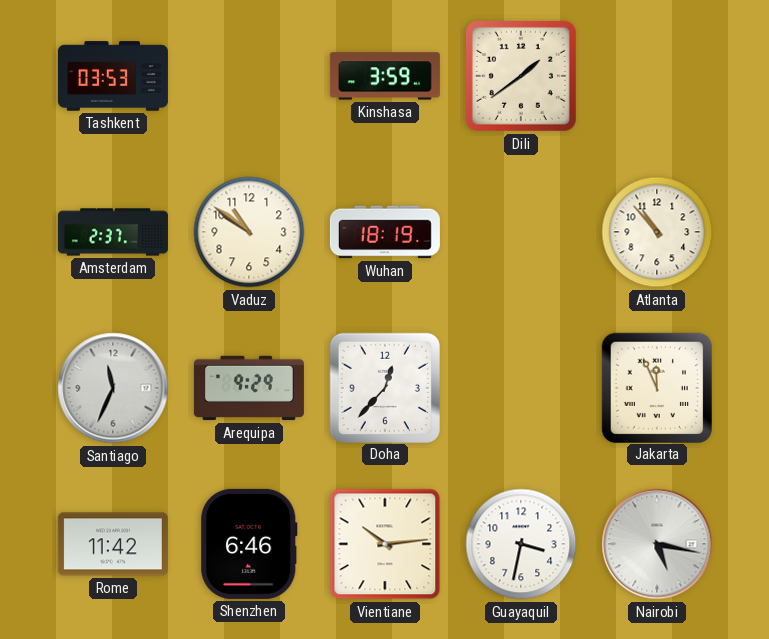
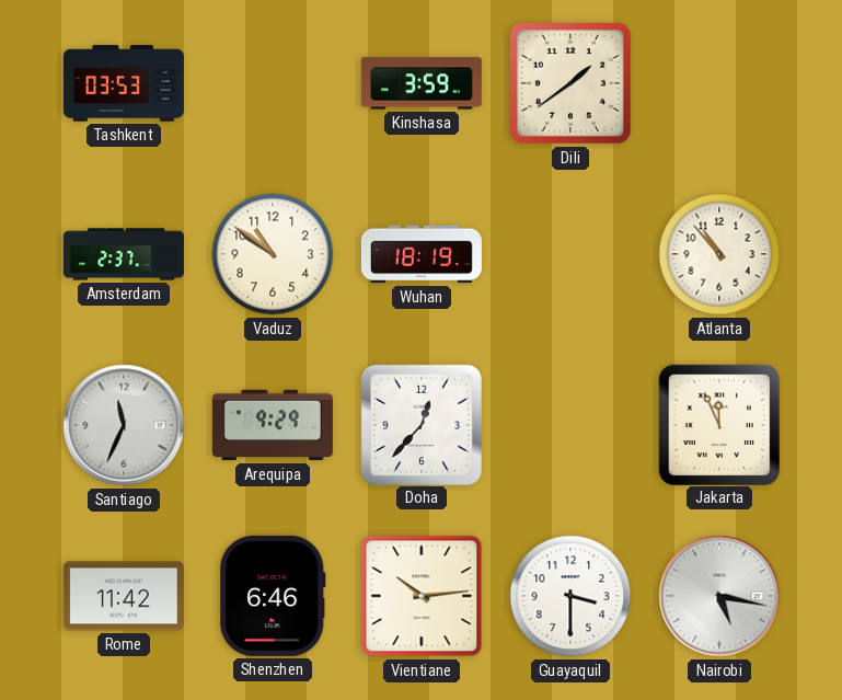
Guayaquil: 3:32 -> 3:30
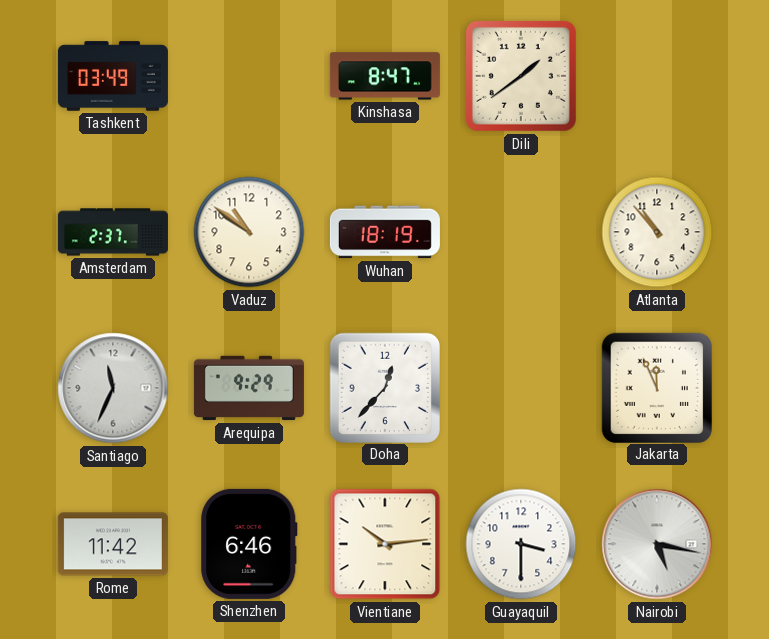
Tashkent: 03:53 -> 03:49
Kinshasa: 3:59 -> 8:47
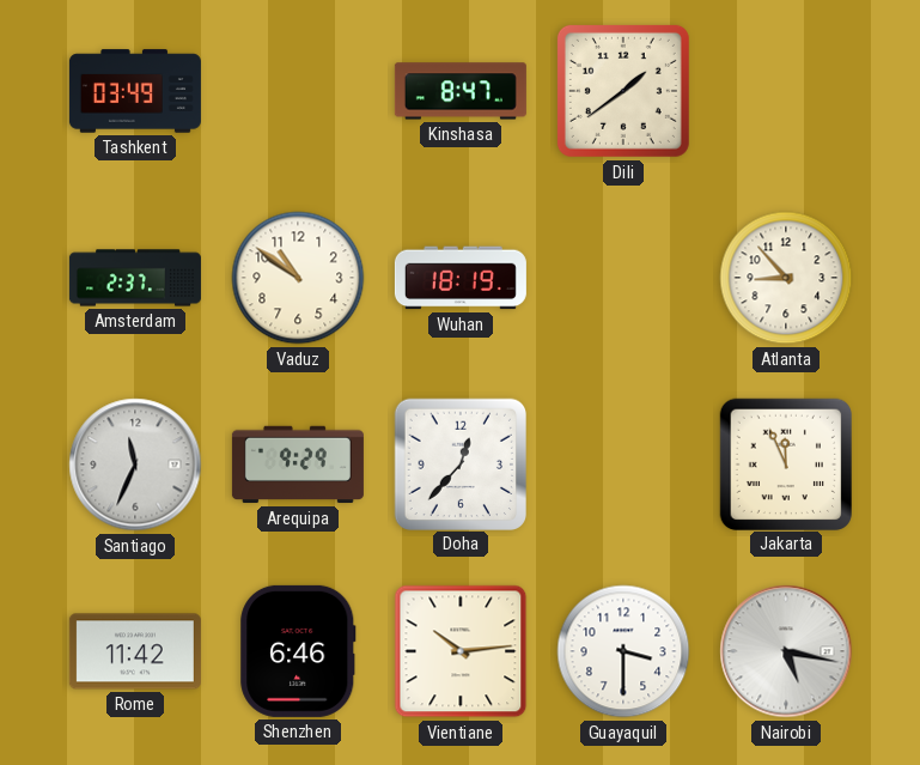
Atlanta: 10:53 -> 8:53
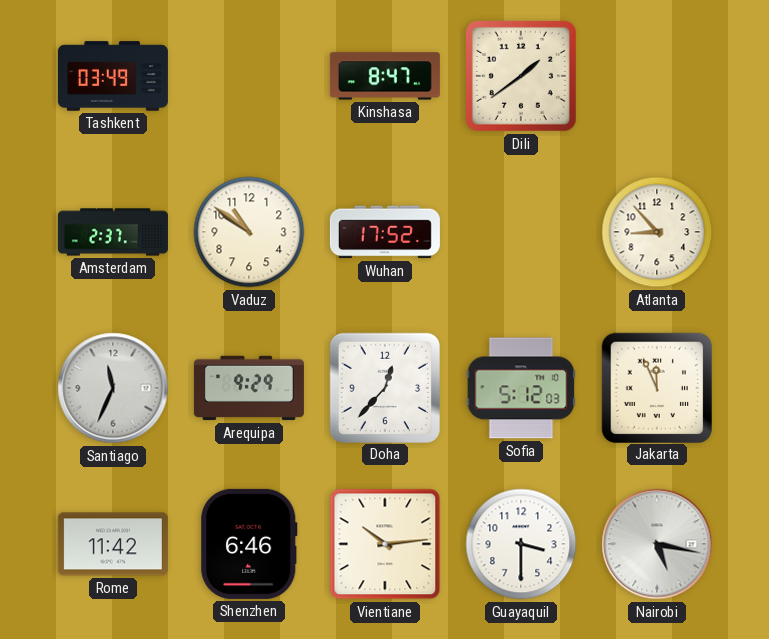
Wuhan: 18:19 -> 17:52
Sofia: none -> 5:12
